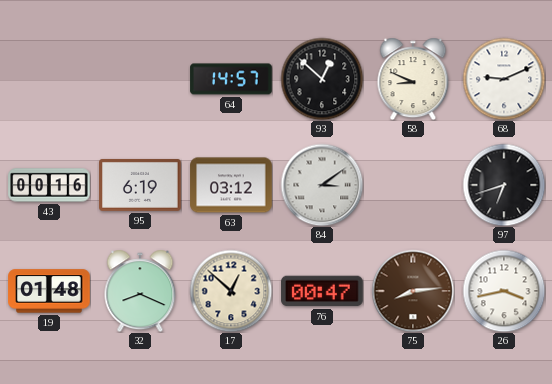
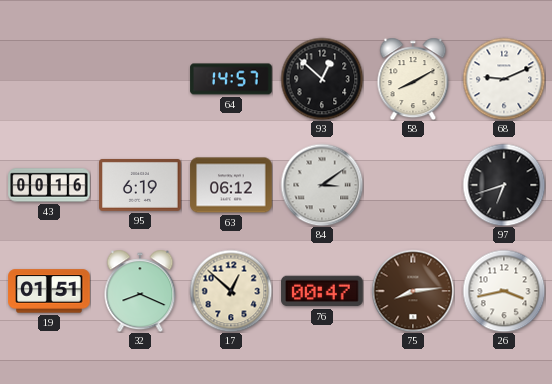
58: 8:49 -> 8:10
63: 03:12 -> 06:12
19: 01:48 -> 01:51
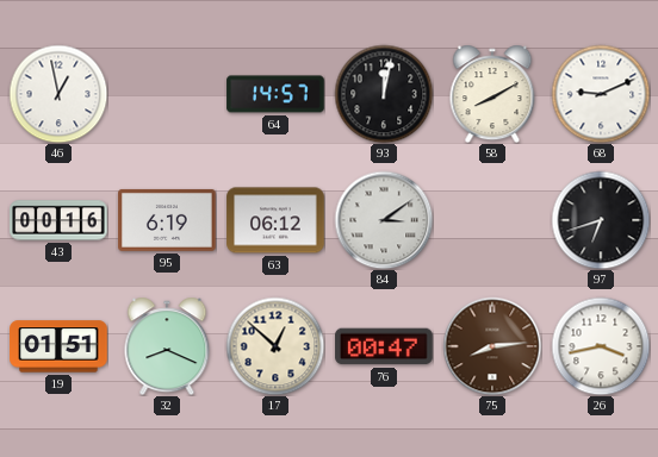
46: none -> 12:58
93: 12:52 -> 12:02
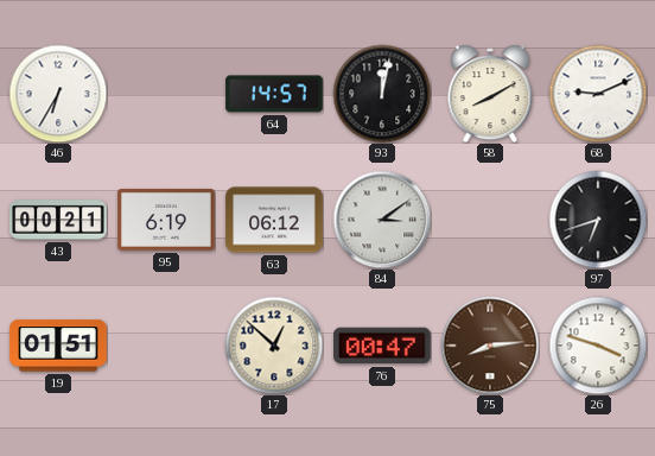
46: 12:58 -> 6:35
43: 00:16 -> 00:21
32: 8:19 -> none
26: 3:43 -> 3:48
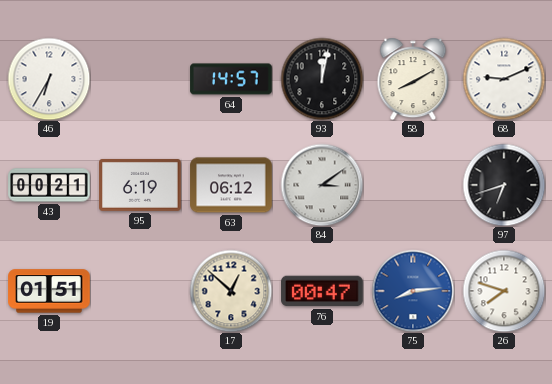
75 dial: brown -> blue
26: 3:48 -> 7:48
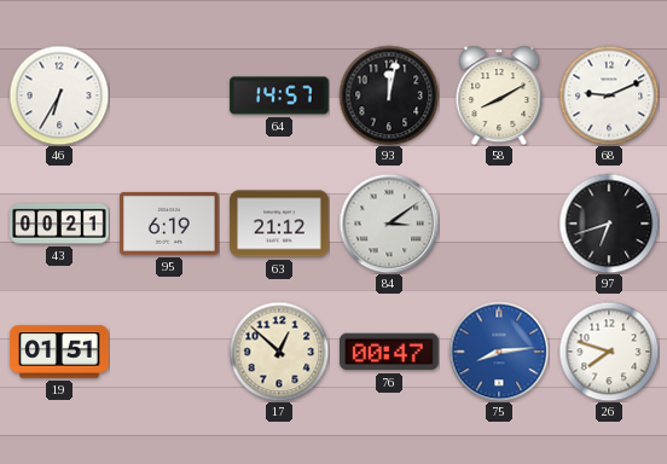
63: 06:12 -> 21:12
